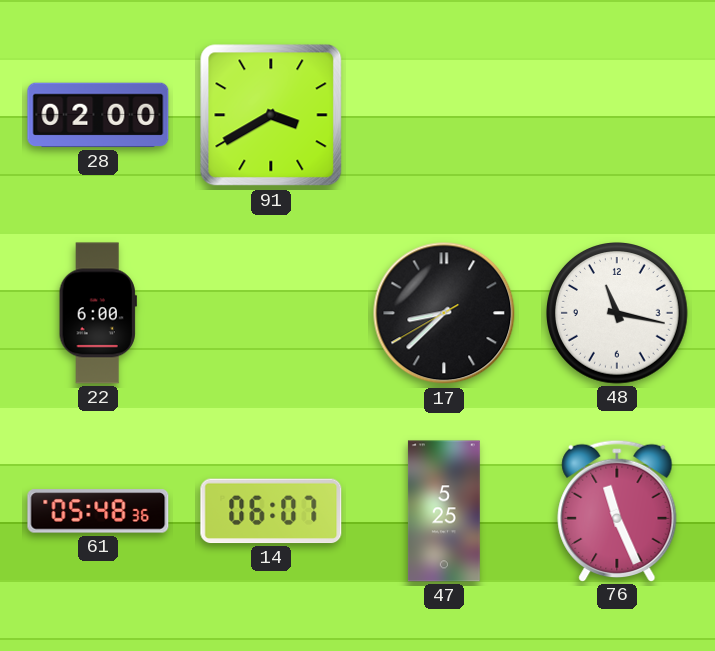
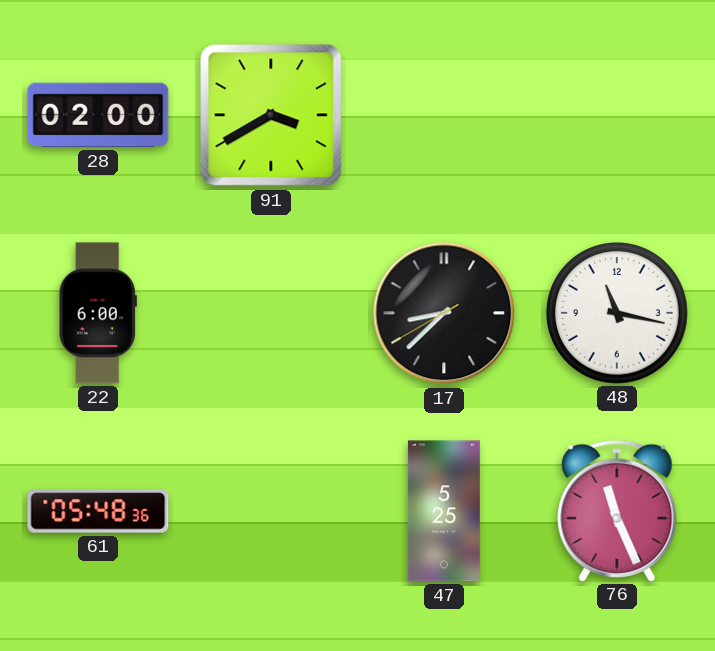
14: 06:07 -> none
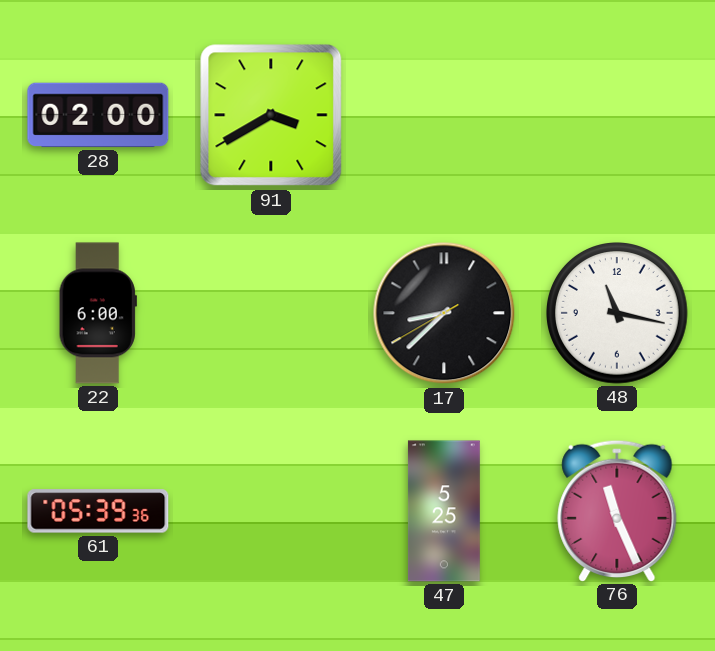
61: 05:48 -> 05:39
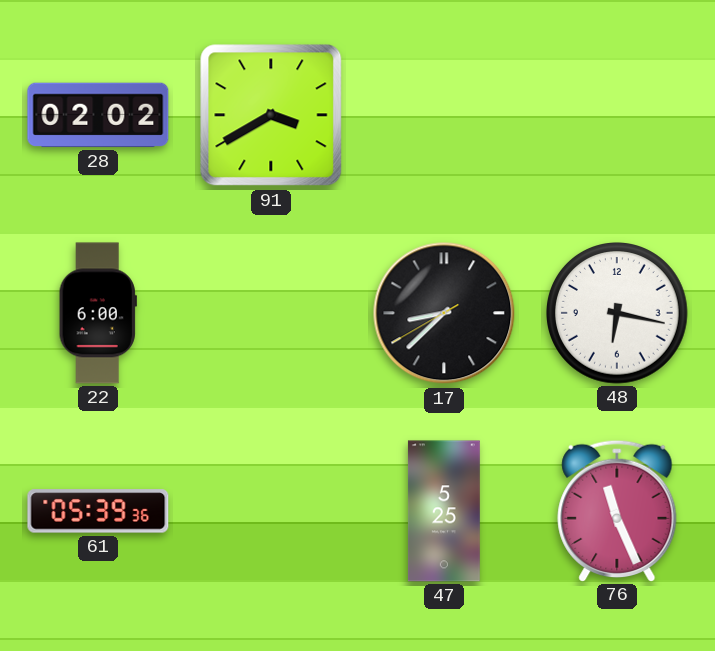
28: 02:00 -> 02:02
48: 11:17 -> 6:17
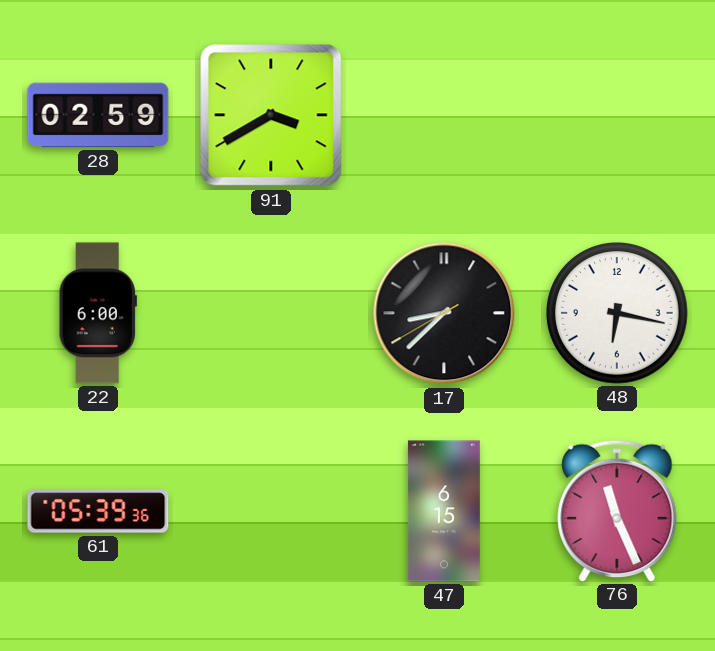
28: 02:02 -> 02:59
47: 5:25 -> 6:15
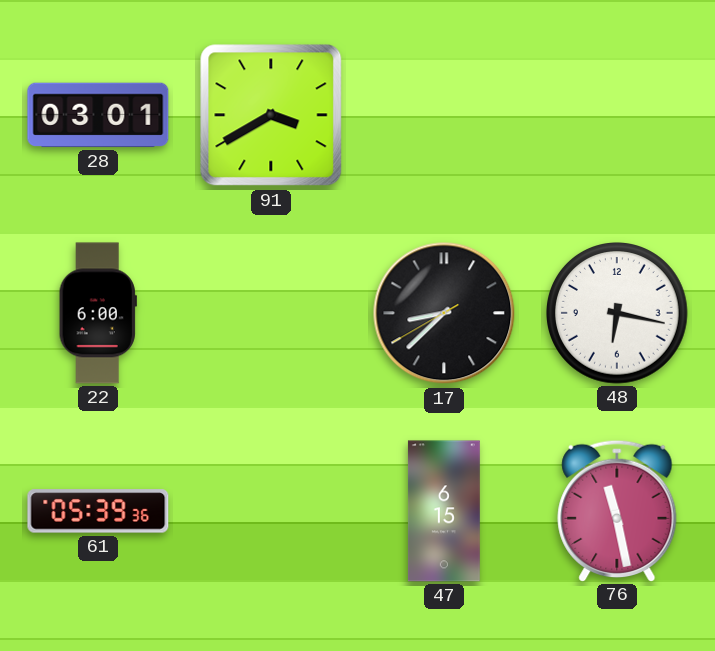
28: 02:59 -> 03:01
76: 11:26 -> 11:28
